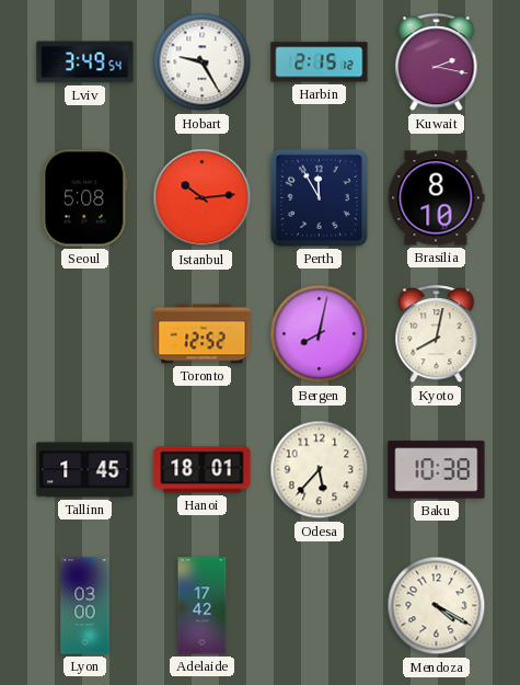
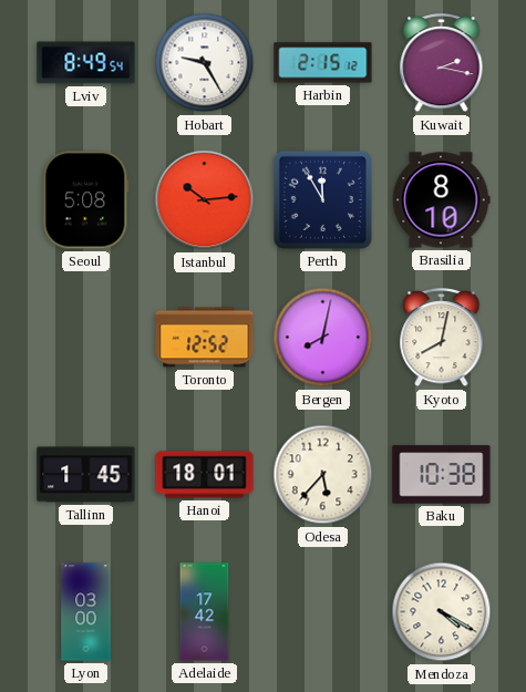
Lviv: 3:49 -> 8:49
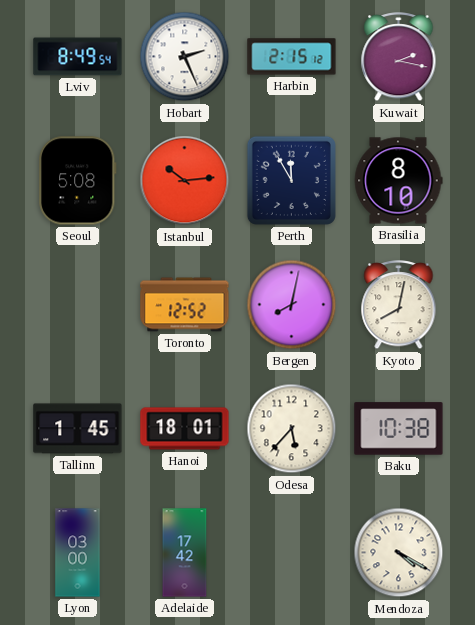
Hobart: 9:25 -> 2:26
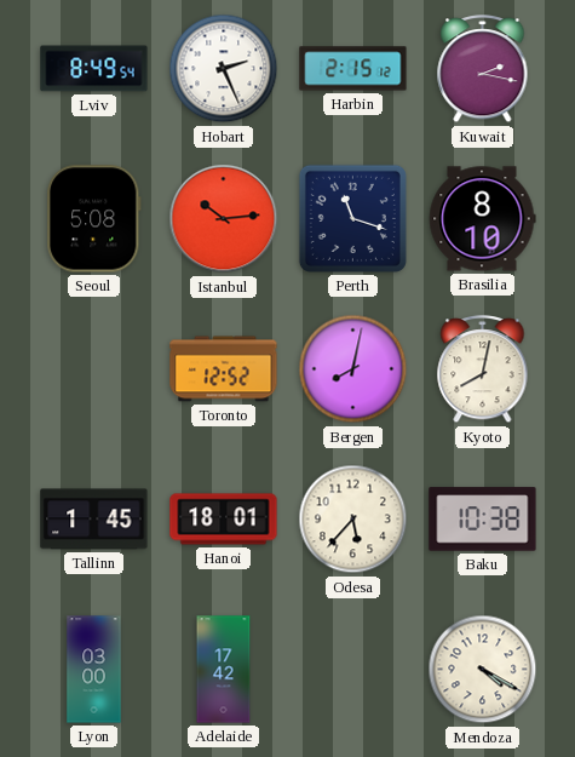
Perth: 11:55 -> 11:18
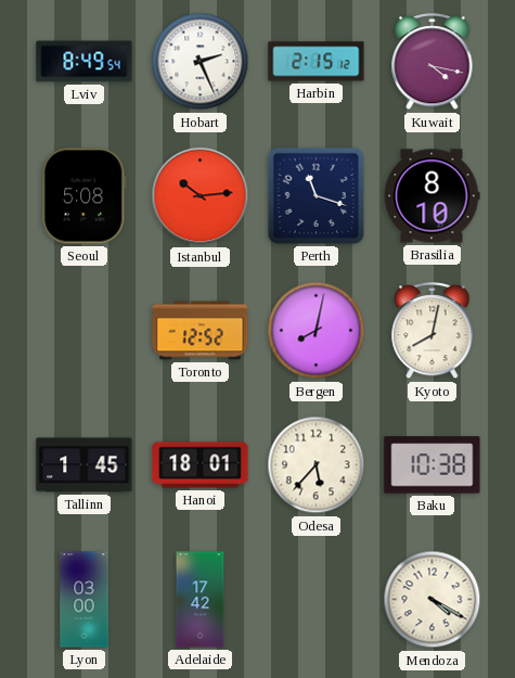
Kuwait: 2:17 -> 4:17
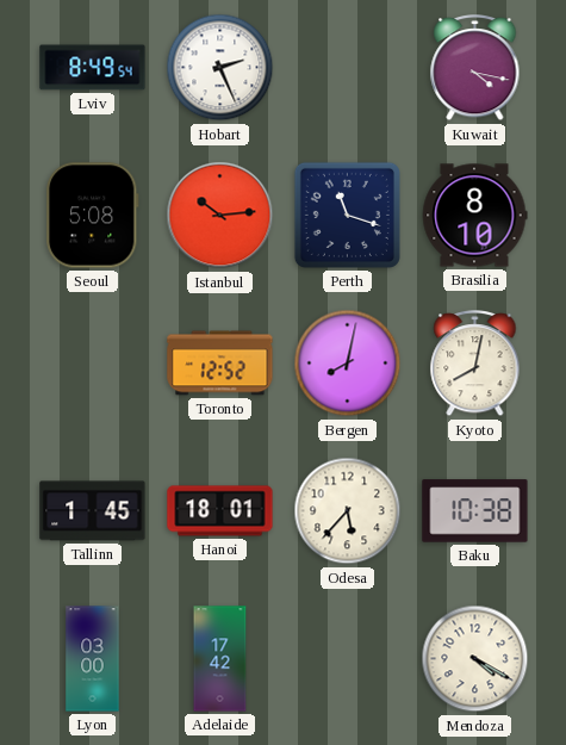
Harbin: 2:15 -> none
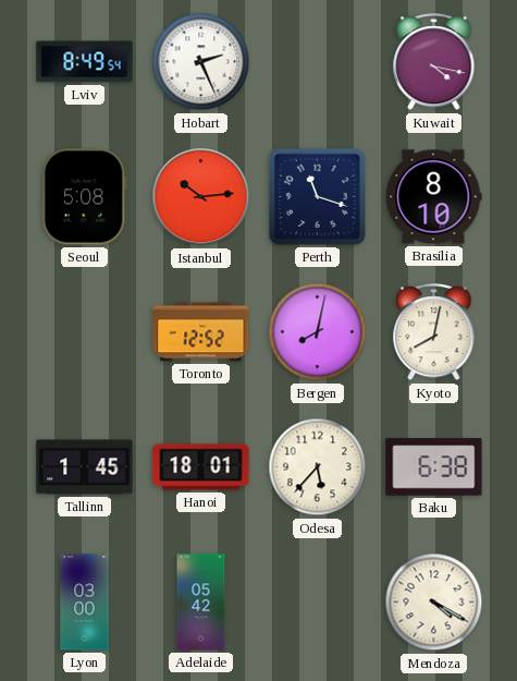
Baku: 10:38 -> 6:38
Adelaide: 17:42 -> 05:42
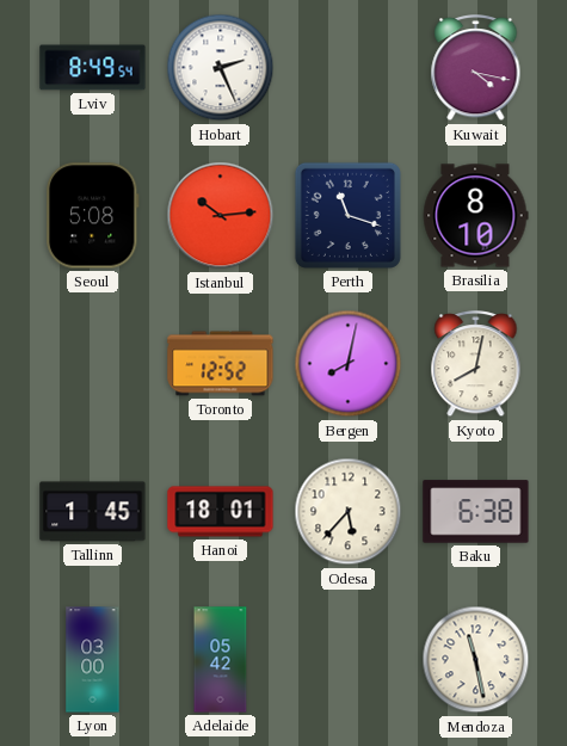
Mendoza: 4:20 -> 11:28
